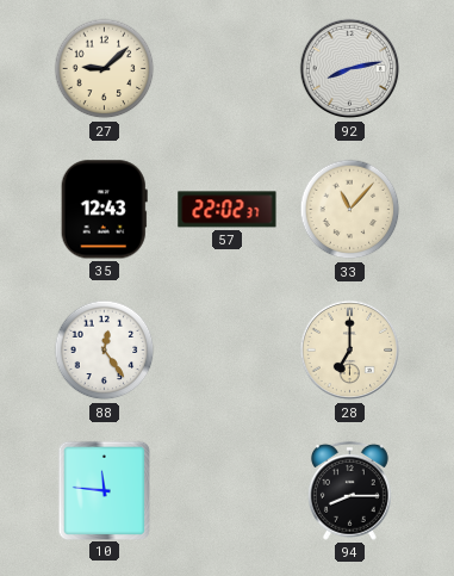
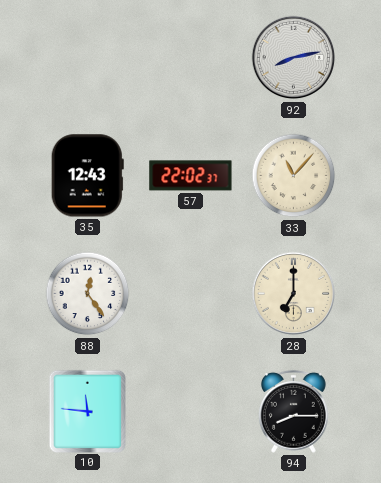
27: 9:08 -> none
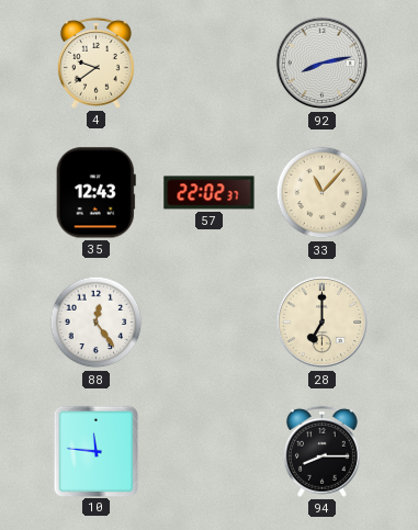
4: none -> 9:39
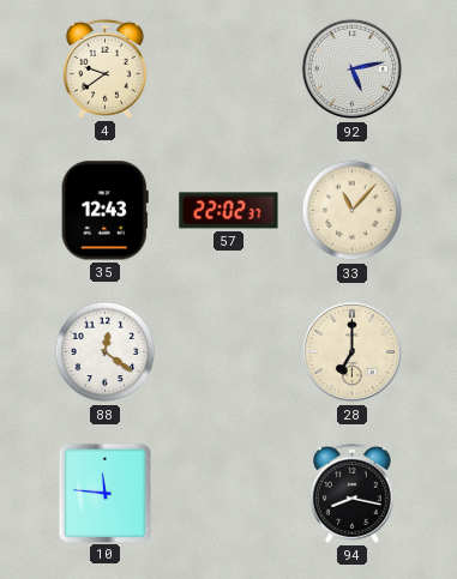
92: 8:13 -> 5:13
88: 12:24 -> 12:21
94: 8:15 -> 8:17
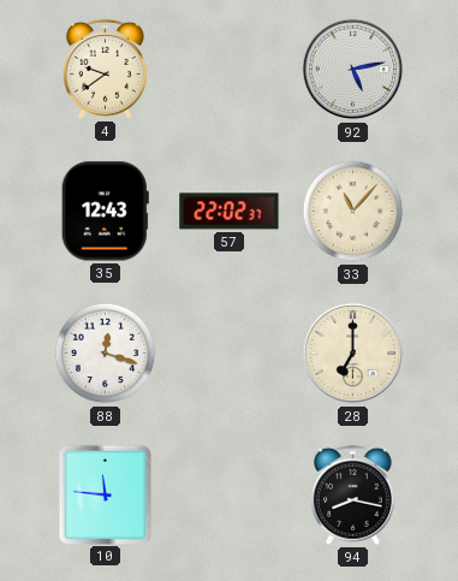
88: 12:21 -> 12:18
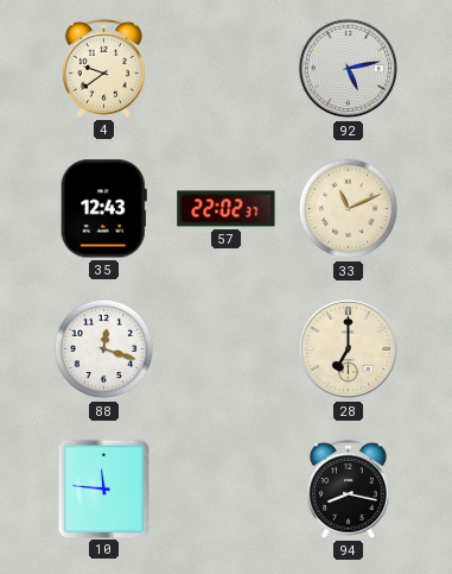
33: 11:07 -> 11:11
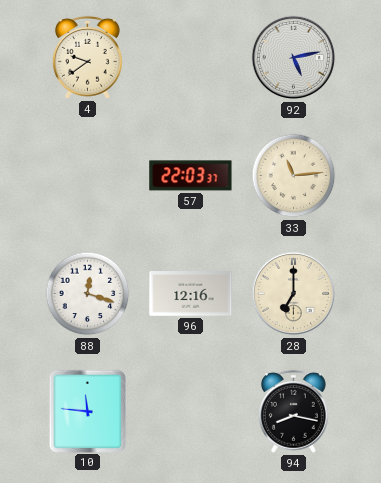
35: 12:43 -> none
57: 22:02 -> 22:03
33: 11:11 -> 11:14
96: none -> 12:16
